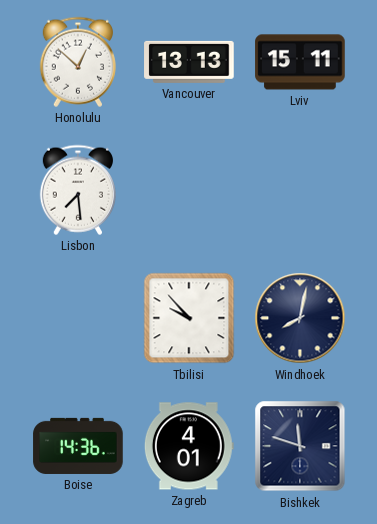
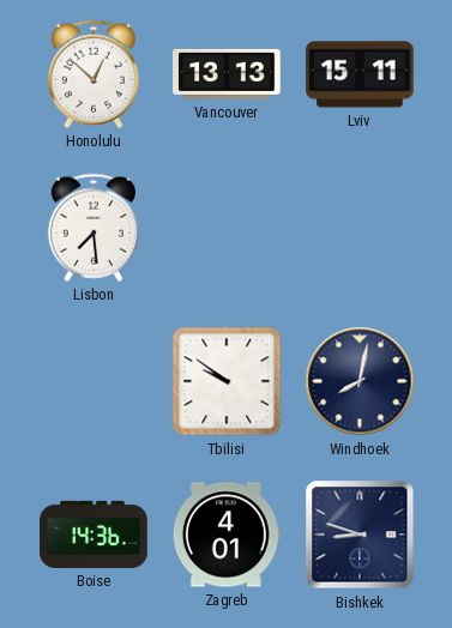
Tbilisi: 9:53 -> 9:51
Bishkek: 11:48 -> 8:48
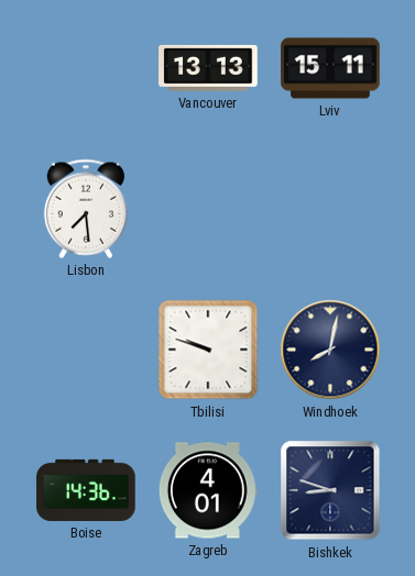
Honolulu: 12:52 -> none
Tbilisi: 9:51 -> 9:48
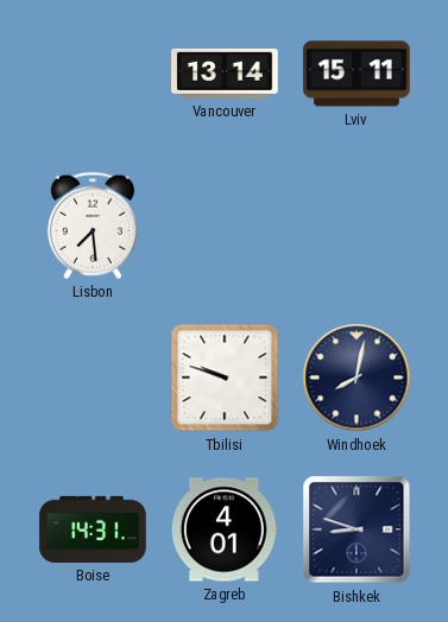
Vancouver: 13:13 -> 13:14
Boise: 14:36 -> 14:31
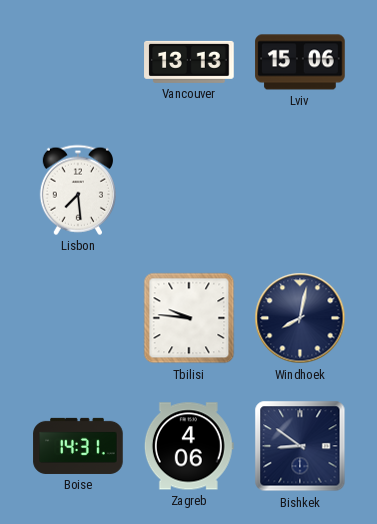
Vancouver: 13:14 -> 13:13
Lviv: 15:11 -> 15:06
Tbilisi: 9:48 -> 9:46
Zagreb: 4:01 -> 4:06
Bishkek: 8:48 -> 8:51
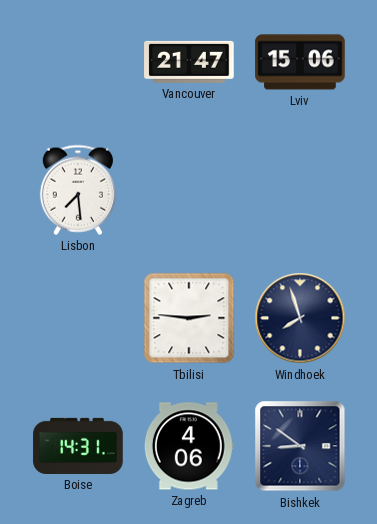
Vancouver: 13:13 -> 21:47
Tbilisi: 9:46 -> 2:46
Windhoek: 8:02 -> 7:57
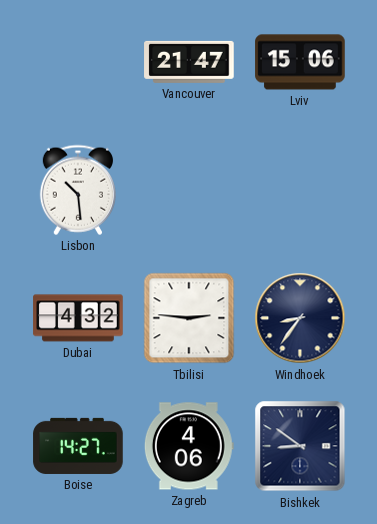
Lisbon: 7:29 -> 10:29
Dubai: none -> 4:32
Windhoek: 7:57 -> 8:36
Boise: 14:31 -> 14:27
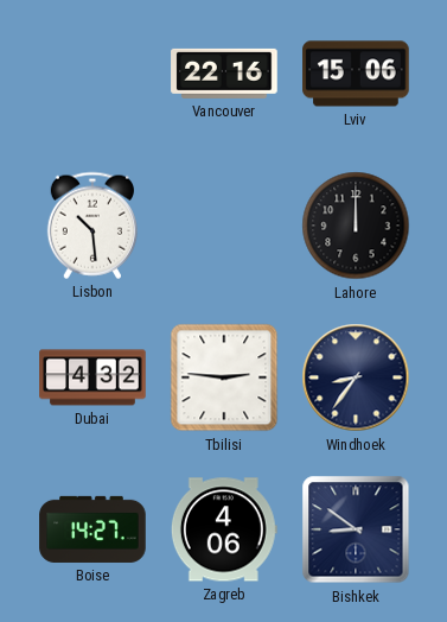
Vancouver: 21:47 -> 22:16
Lahore: none -> 12:00
